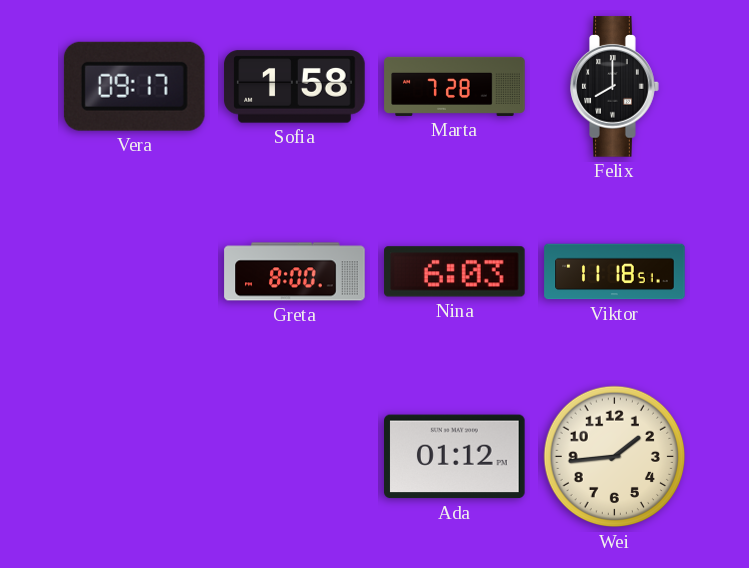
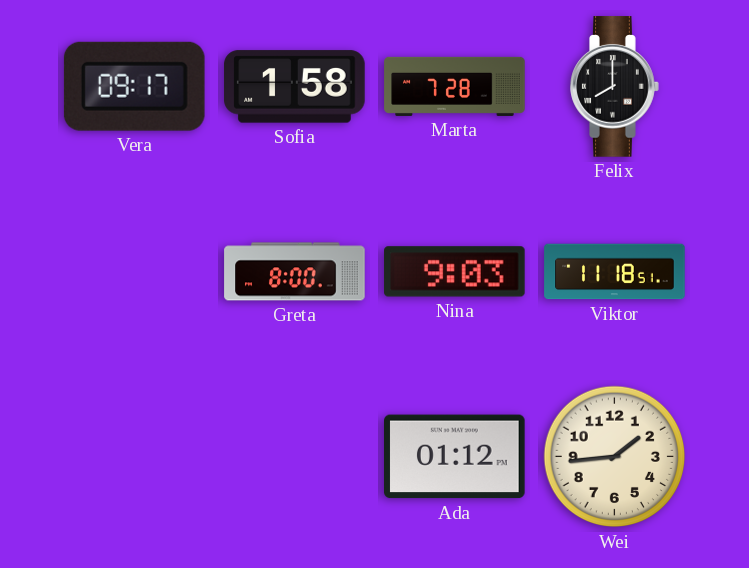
Nina: 6:03 -> 9:03
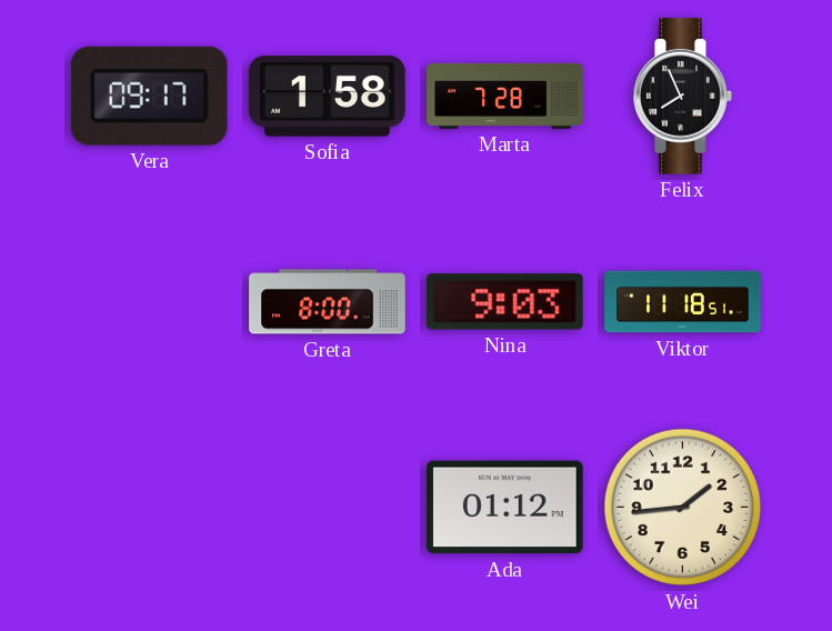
Felix: 8:00 -> 7:56
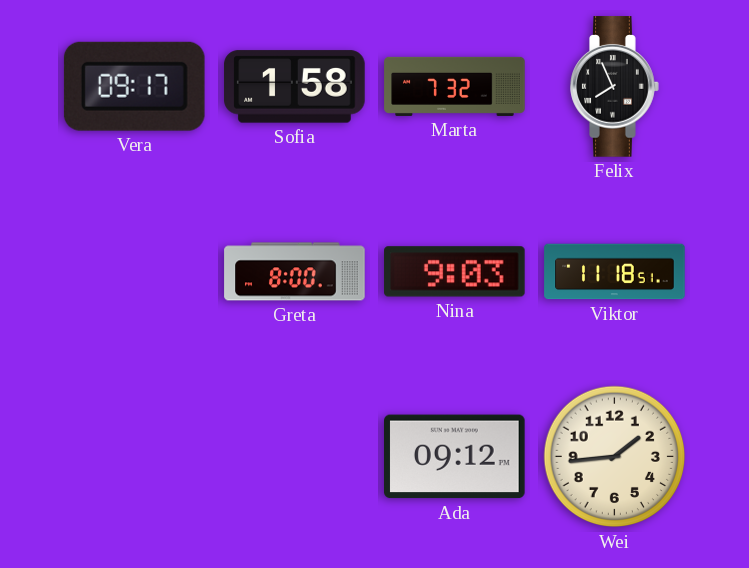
Marta: 7:28 -> 7:32
Ada: 01:12 -> 09:12
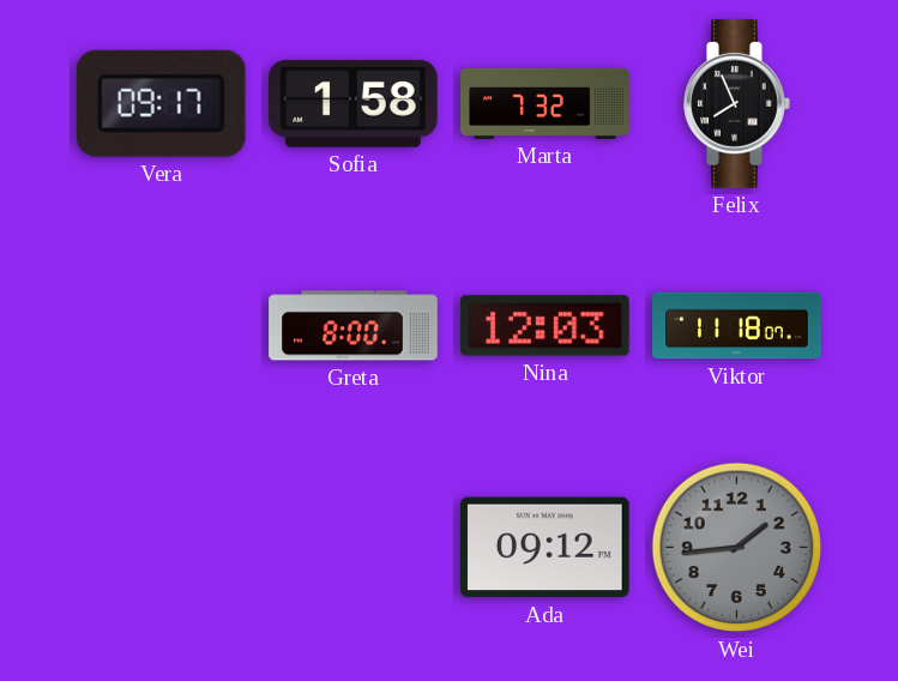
Nina: 9:03 -> 12:03
Viktor: 11:18:51 -> 11:18:07
Wei dial: cream -> grey
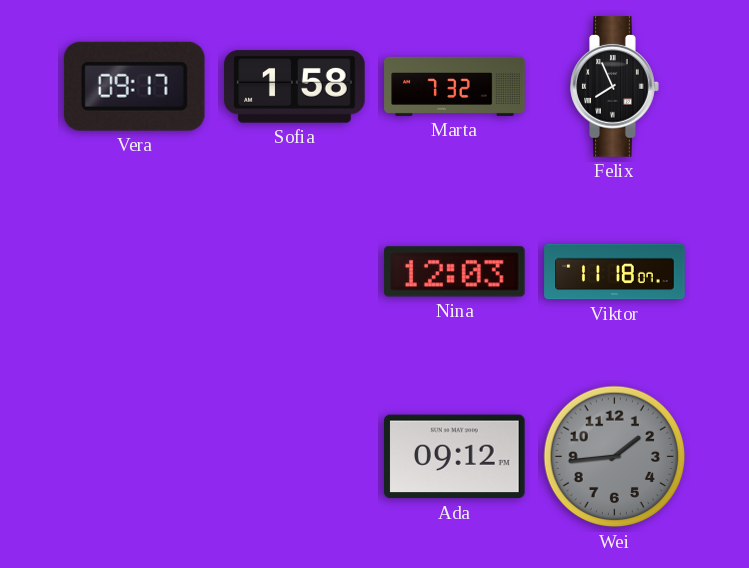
Greta: 8:00 -> none
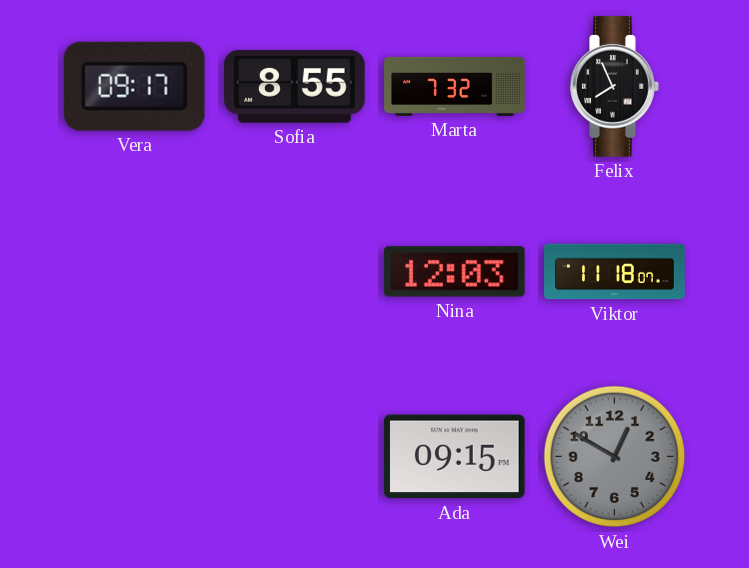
Sofia: 1:58 -> 8:55
Ada: 09:12 -> 09:15
Wei: 1:44 -> 12:50
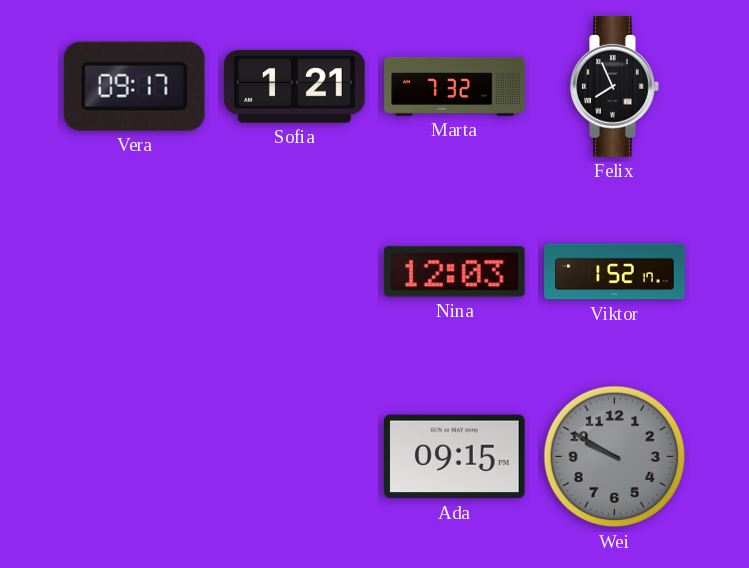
Sofia: 8:55 -> 1:21
Viktor: 11:18 -> 1:52
Wei: 12:50 -> 9:50
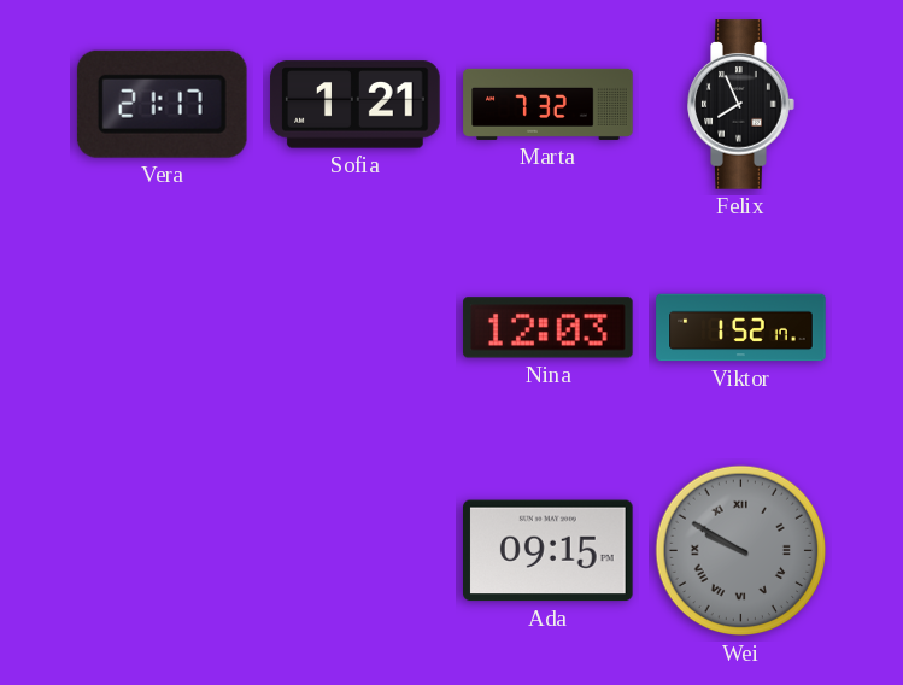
Vera: 09:17 -> 21:17
Wei numerals: Arabic -> Roman
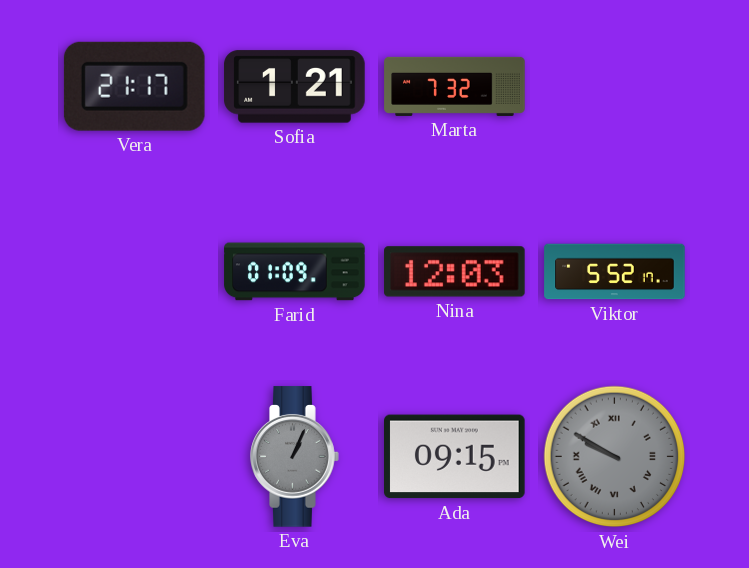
Felix: 7:56 -> none
Farid: none -> 01:09
Viktor: 1:52 -> 5:52
Eva: none -> 1:04
